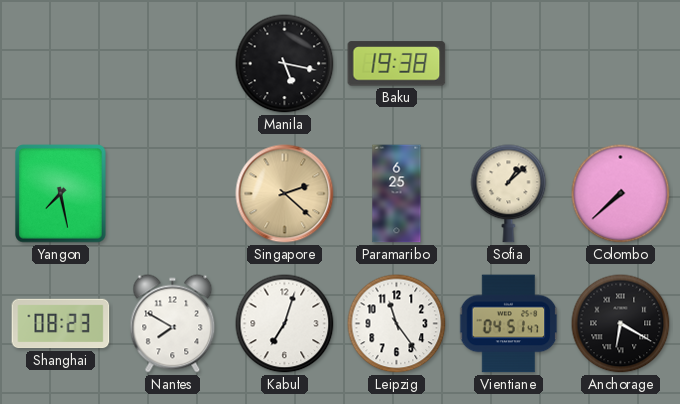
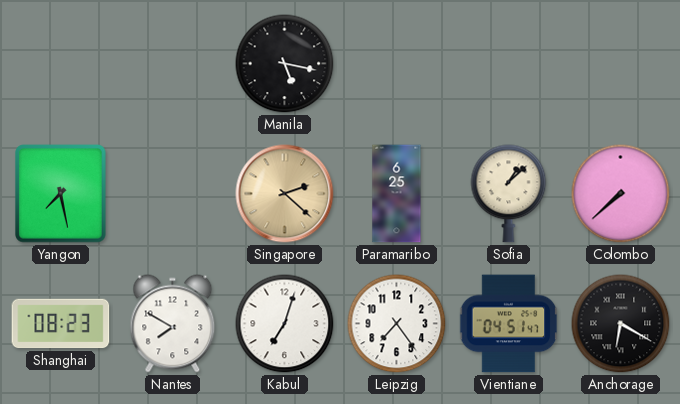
Baku: 19:38 -> none
Leipzig: 11:24 -> 7:24
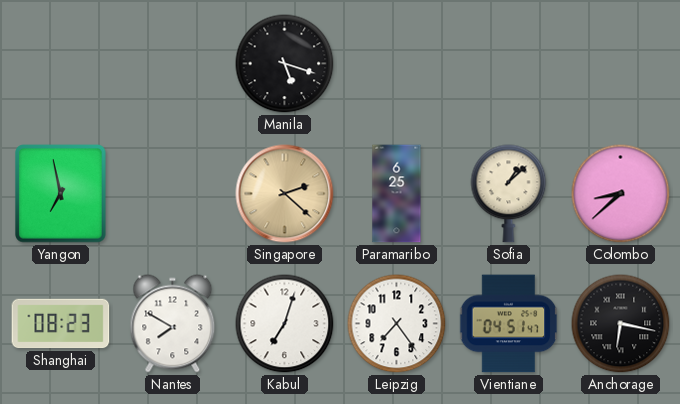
Manila: 5:17 -> 5:18
Yangon: 7:28 -> 6:58
Colombo: 7:38 -> 8:38
Anchorage: 6:20 -> 6:17
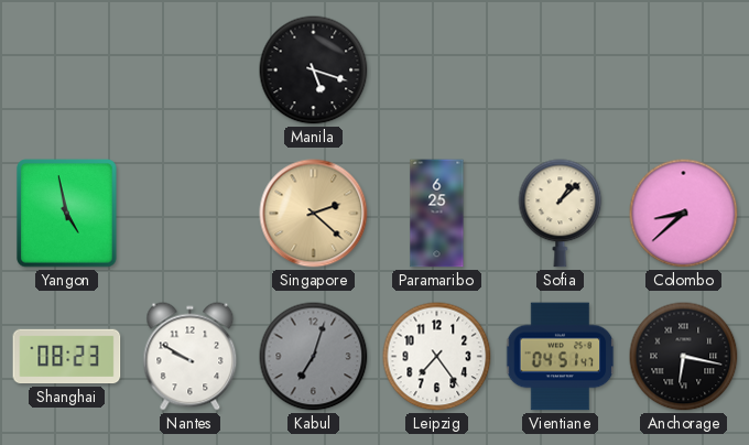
Yangon: 6:58 -> 4:58
Nantes: 7:50 -> 9:50
Kabul dial: white -> grey
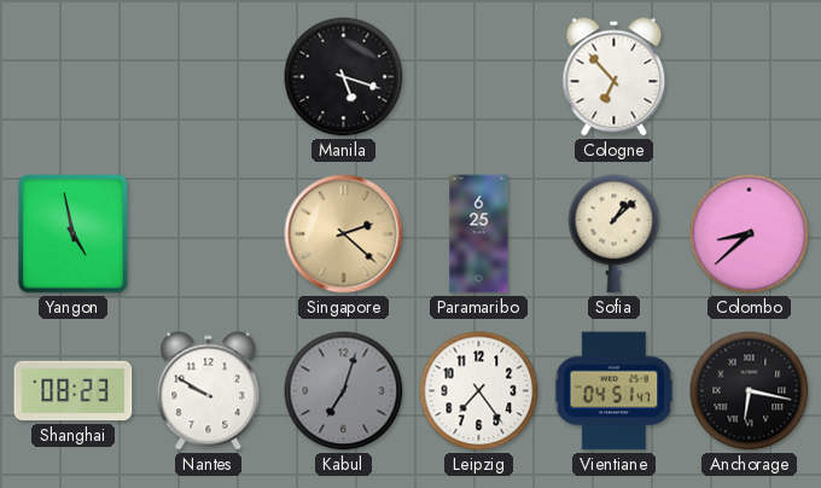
Cologne: none -> 6:53
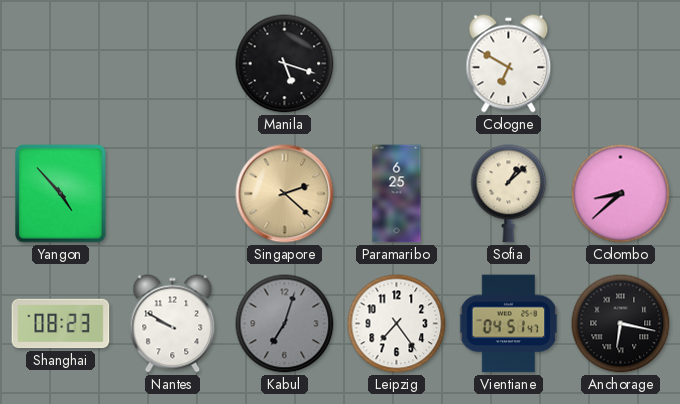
Cologne: 6:53 -> 6:50
Yangon: 4:58 -> 4:53
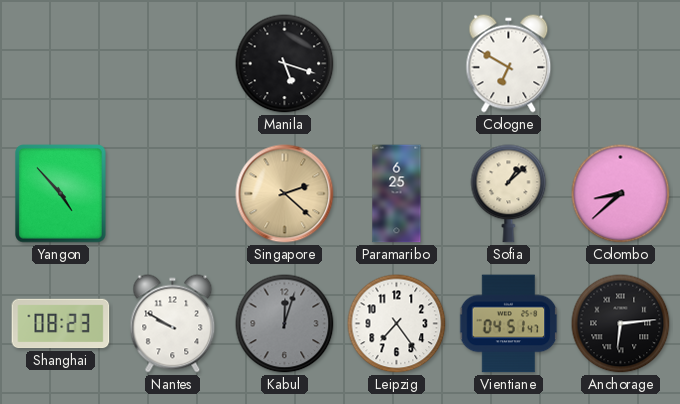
Kabul: 7:03 -> 12:03
Anchorage: 6:17 -> 6:14
